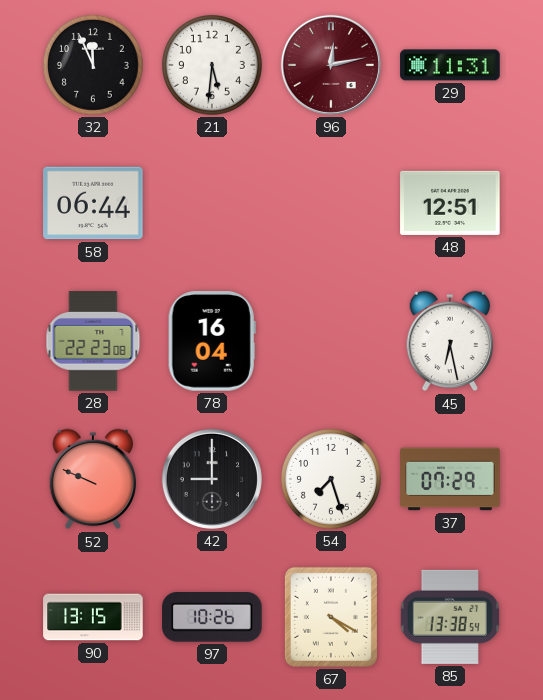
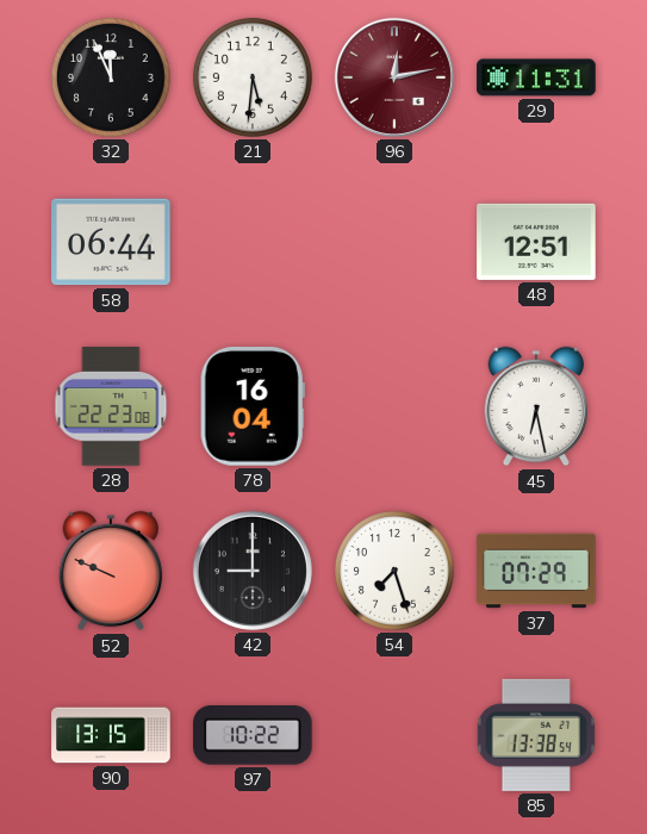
97: 10:26 -> 10:22
67: 4:20 -> none
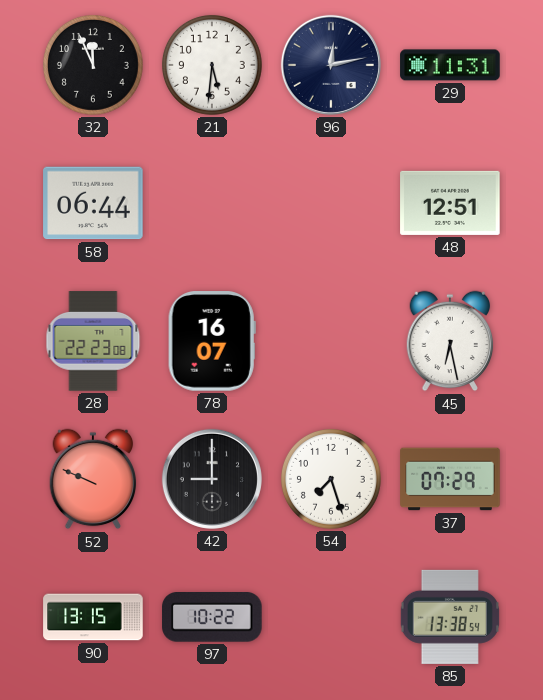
96 dial: burgundy -> navy
78: 16:04 -> 16:07
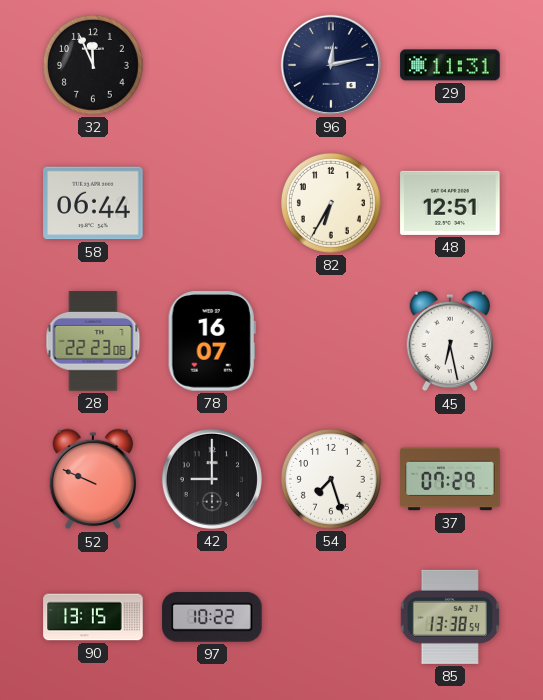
21: 5:31 -> none
82: none -> 6:35
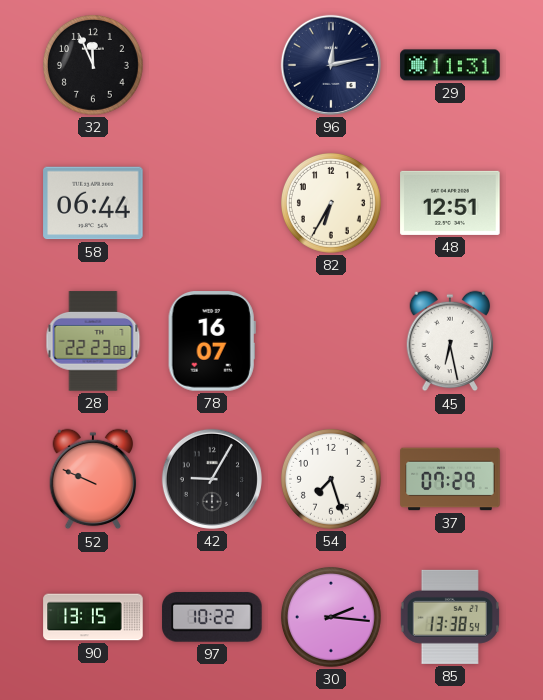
42: 9:00 -> 9:05
30: none -> 2:16
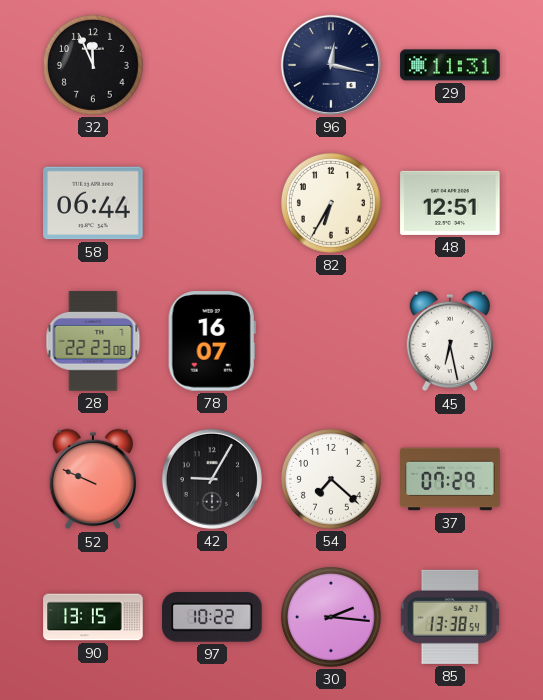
96: 12:13 -> 12:17
54: 7:27 -> 7:22
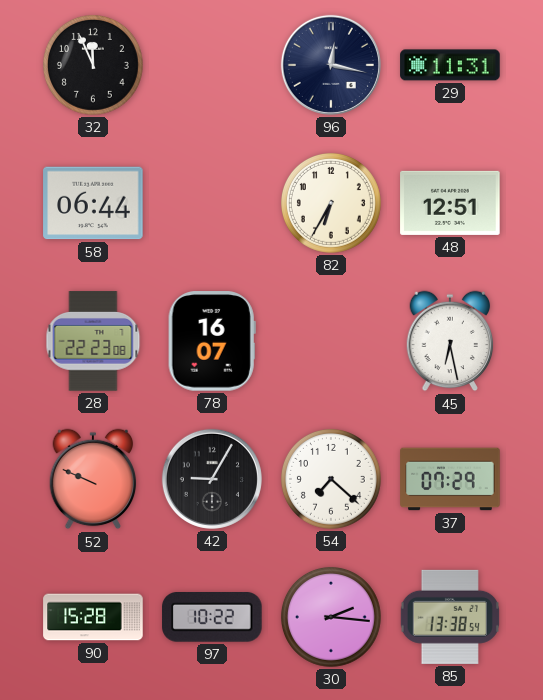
90: 13:15 -> 15:28
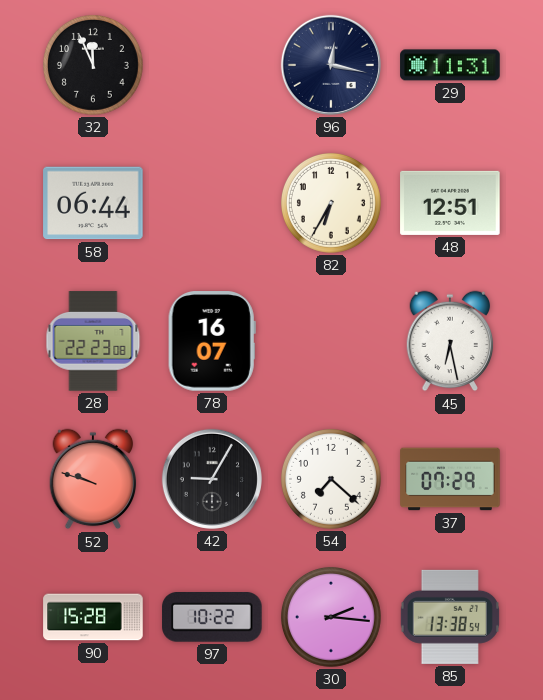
52: 9:49 -> 9:48
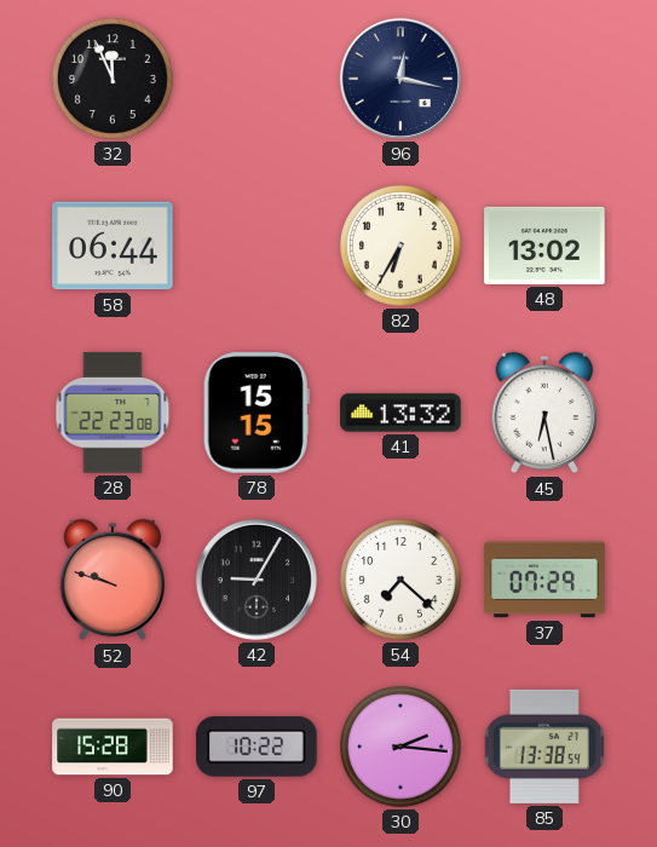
29: 11:31 -> none
48: 12:51 -> 13:02
78: 16:07 -> 15:15
41: none -> 13:32
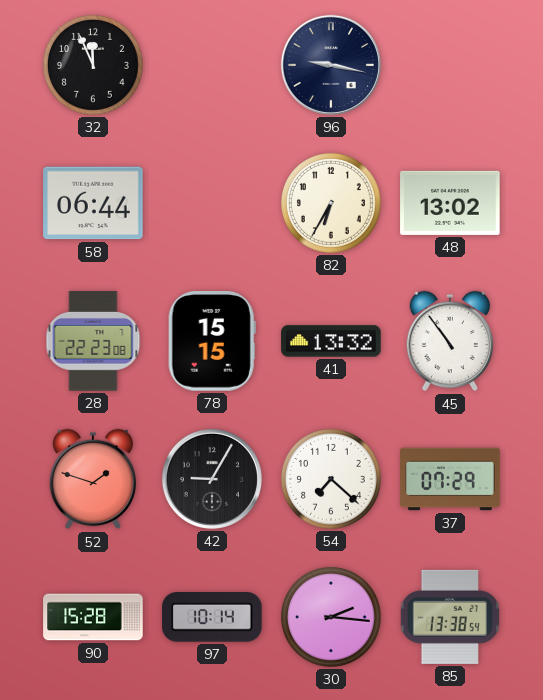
96: 12:17 -> 9:17
45: 6:28 -> 10:54
52: 9:48 -> 1:48
97: 10:22 -> 10:14
